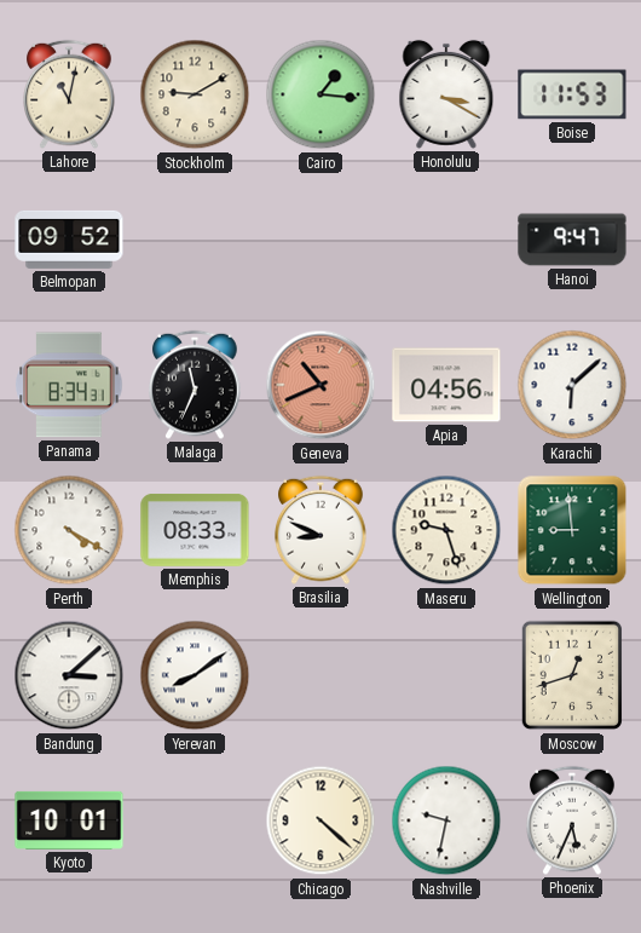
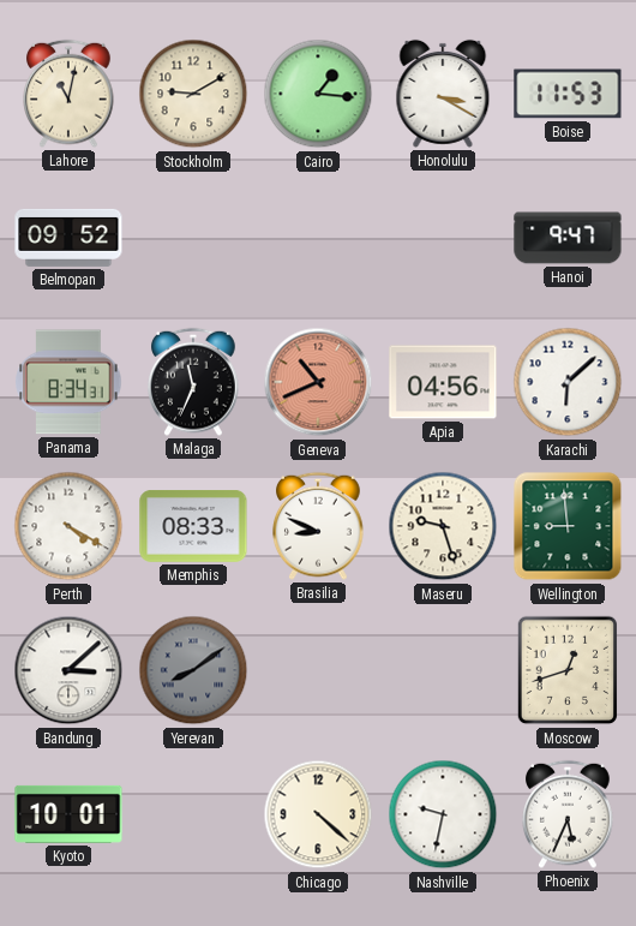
Yerevan dial: white -> grey
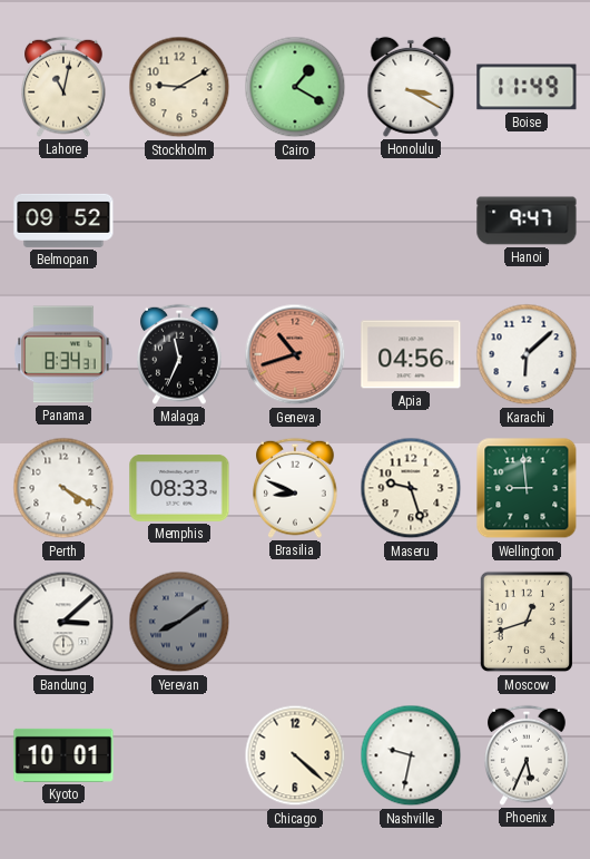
Cairo: 1:16 -> 1:20
Boise: 11:53 -> 11:49
Geneva: 10:41 -> 10:42
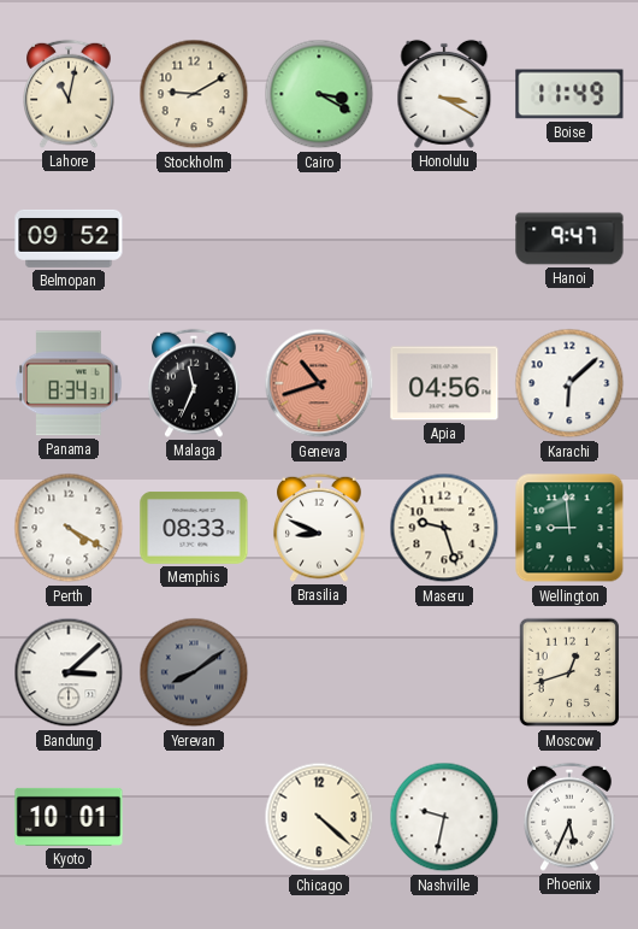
Cairo: 1:20 -> 3:20
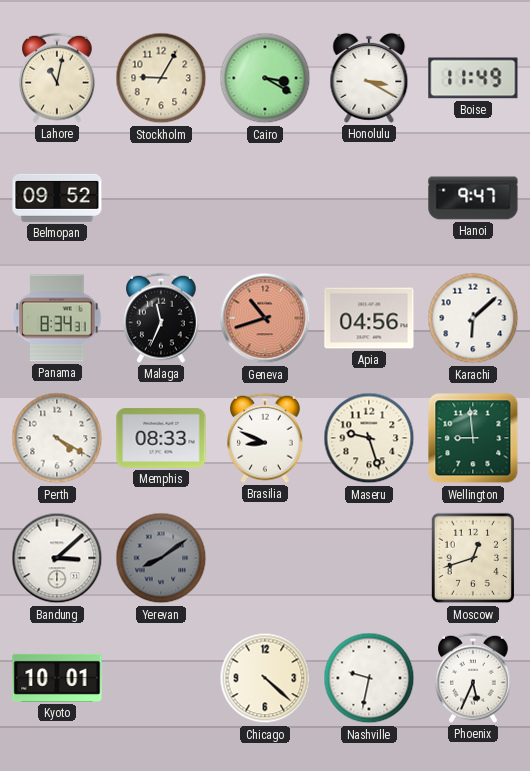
Stockholm: 9:10 -> 9:05
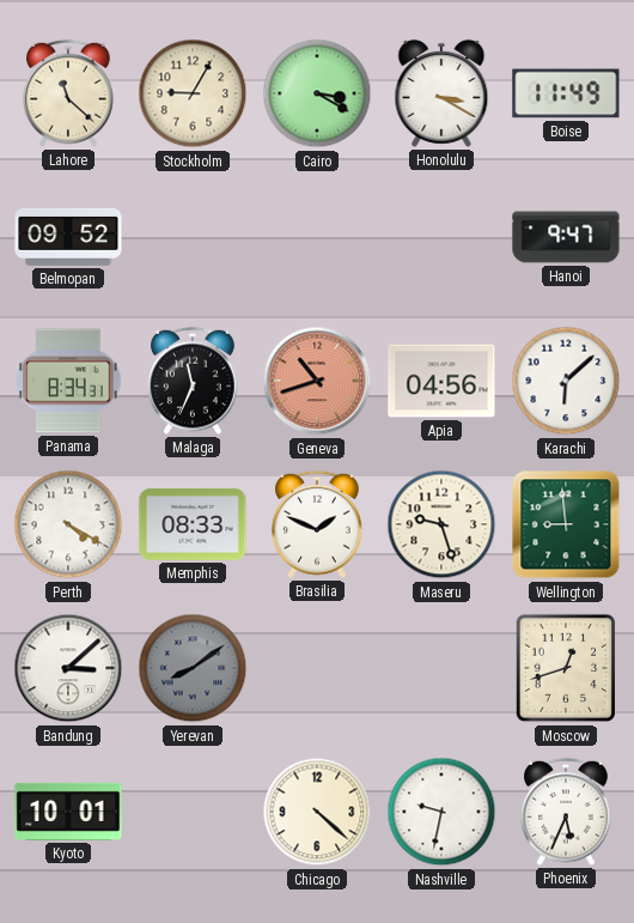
Lahore: 11:02 -> 11:22
Brasilia: 8:49 -> 1:49
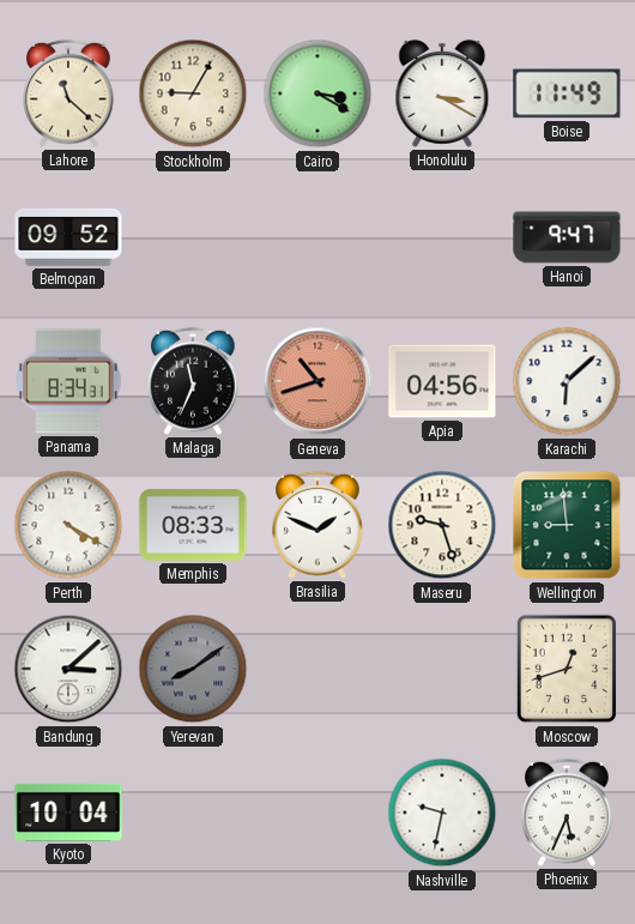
Kyoto: 10:01 -> 10:04
Chicago: 4:22 -> none
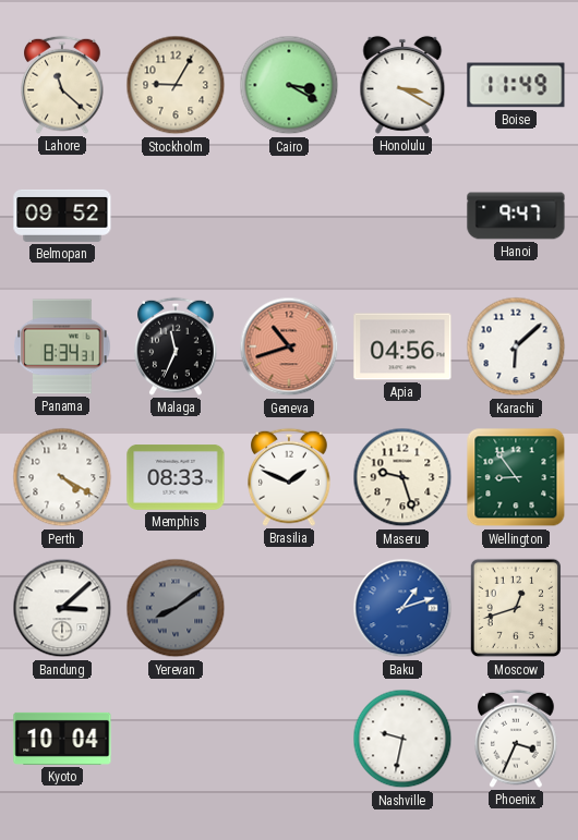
Wellington: 8:59 -> 8:54
Baku: none -> 1:12
Phoenix: 5:34 -> 3:34
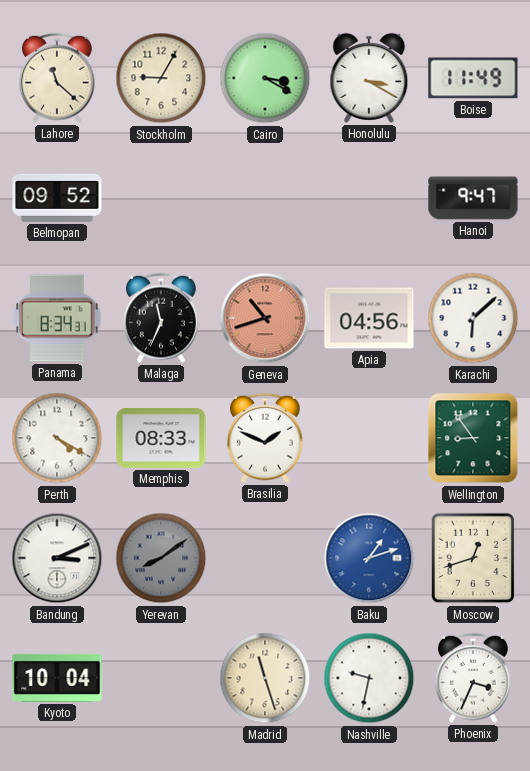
Maseru: 9:27 -> none
Bandung: 3:08 -> 3:11
Madrid: none -> 11:27
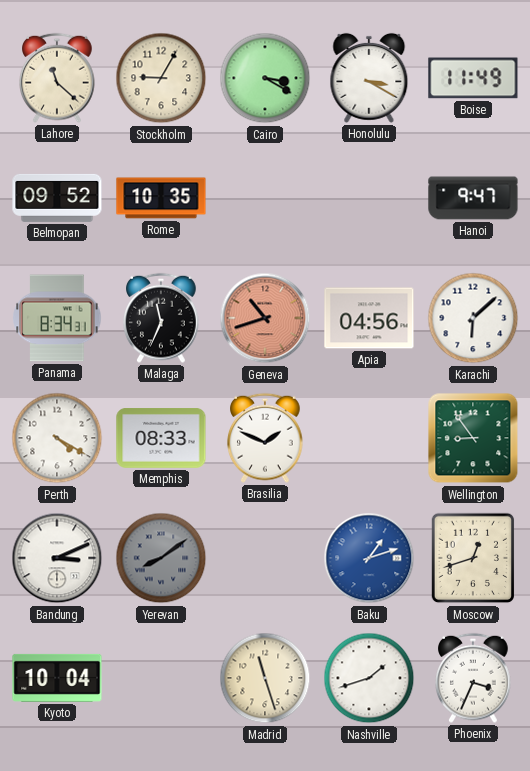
Rome: none -> 10:35
Nashville: 9:32 -> 1:42
